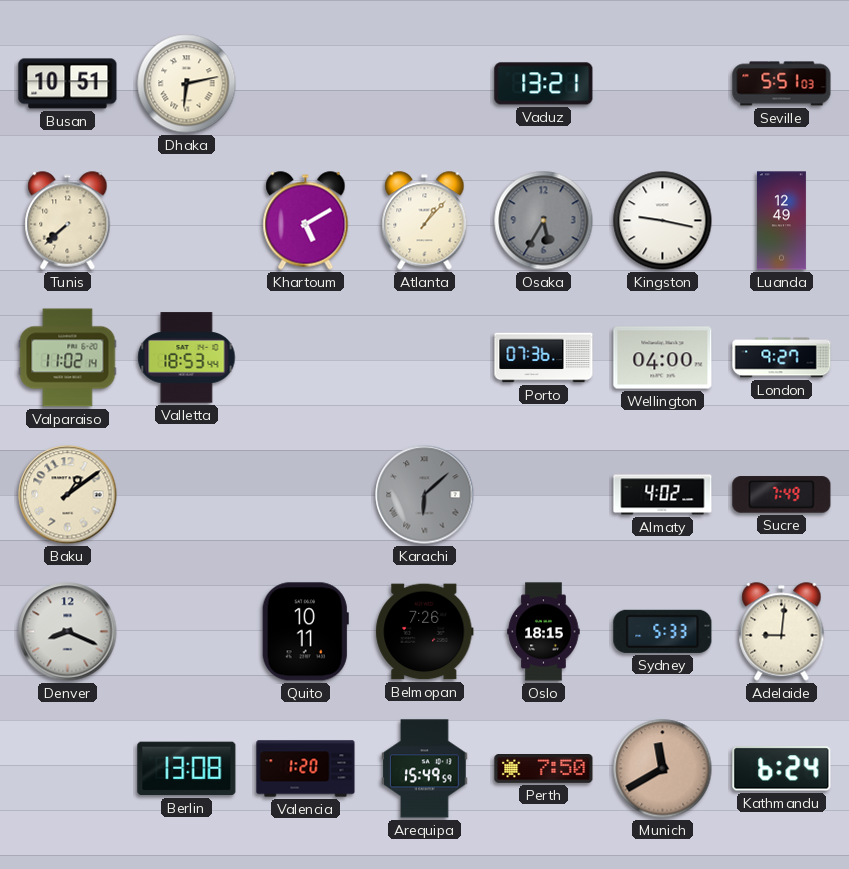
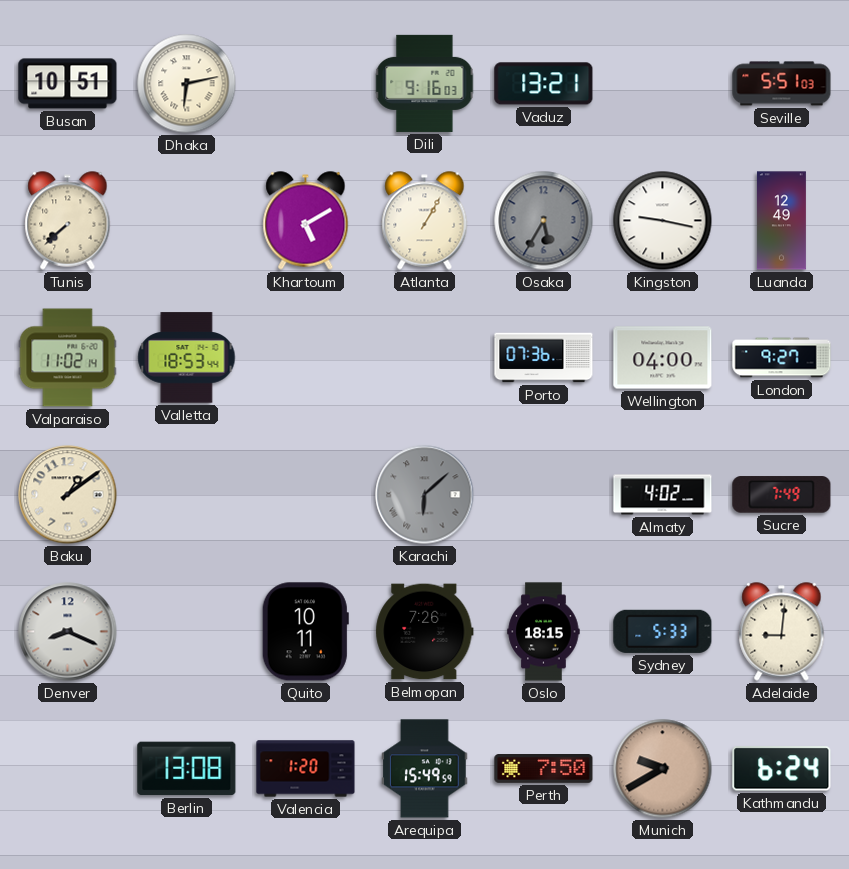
Dili: none -> 9:16
Atlanta: 1:07 -> 1:05
Munich: 11:40 -> 9:40
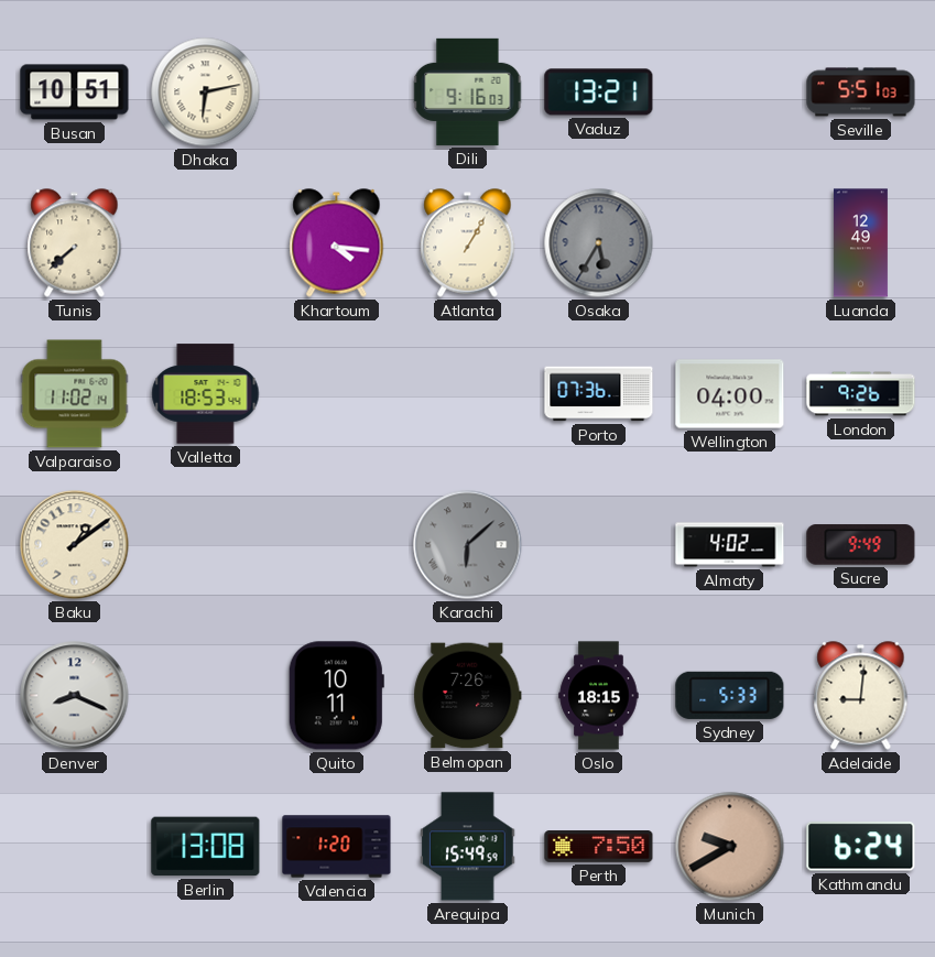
Khartoum: 5:10 -> 4:16
Kingston: 9:17 -> none
London: 9:27 -> 9:26
Sucre: 7:49 -> 9:49
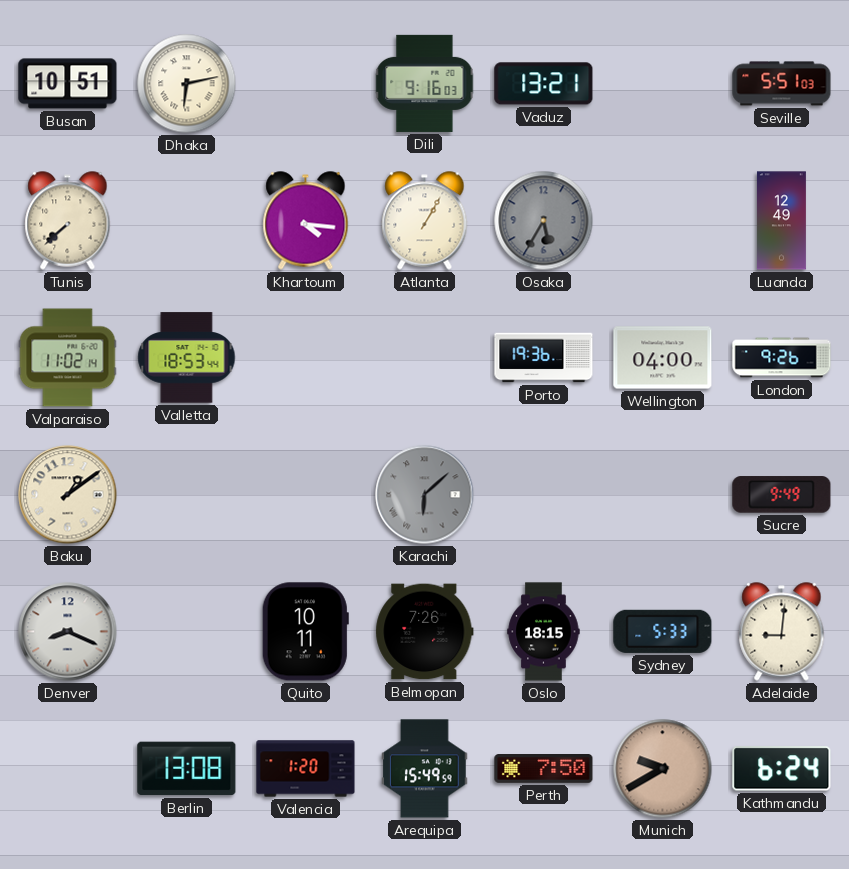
Porto: 07:36 -> 19:36
Almaty: 4:02 -> none
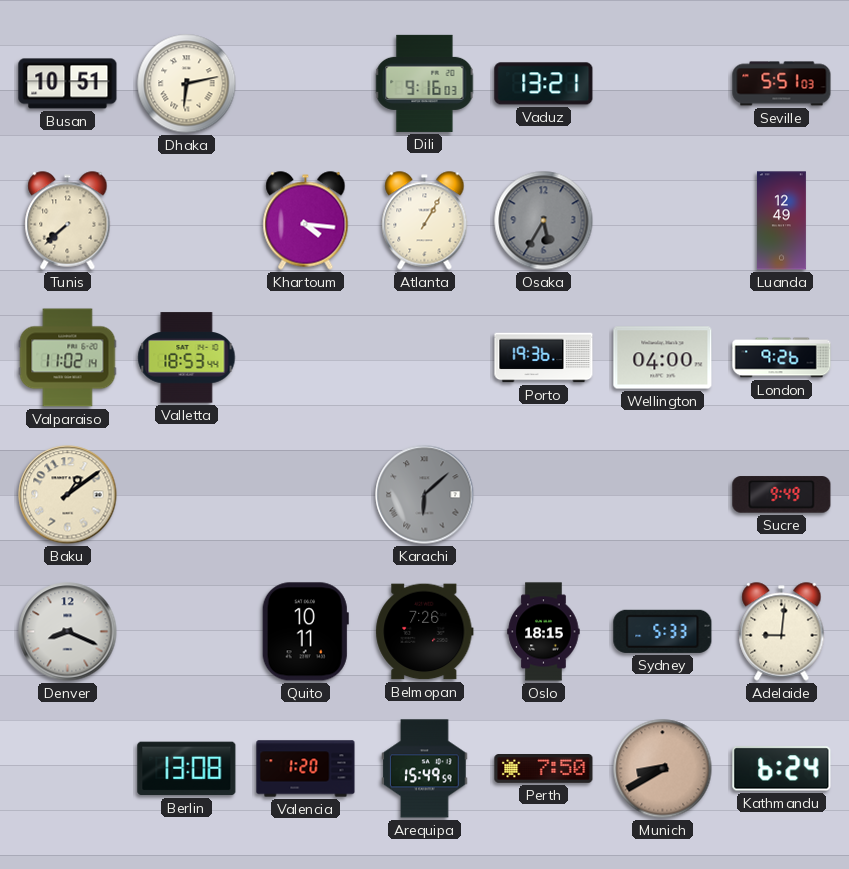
Munich: 9:40 -> 8:40
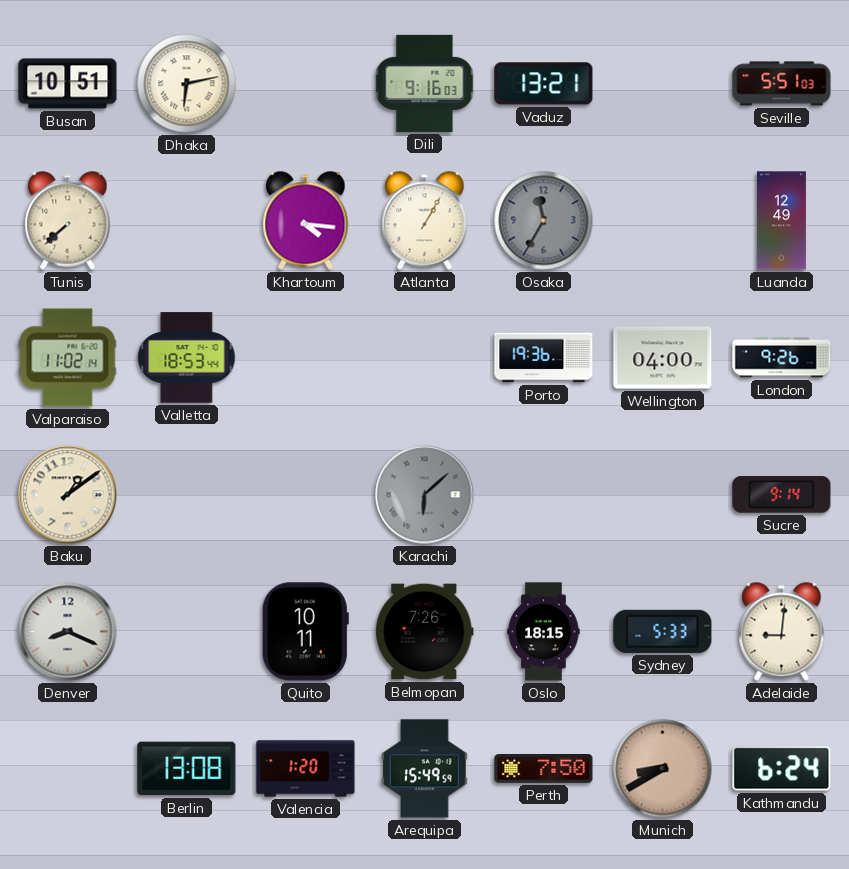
Osaka: 5:35 -> 11:35
Sucre: 9:49 -> 9:14
